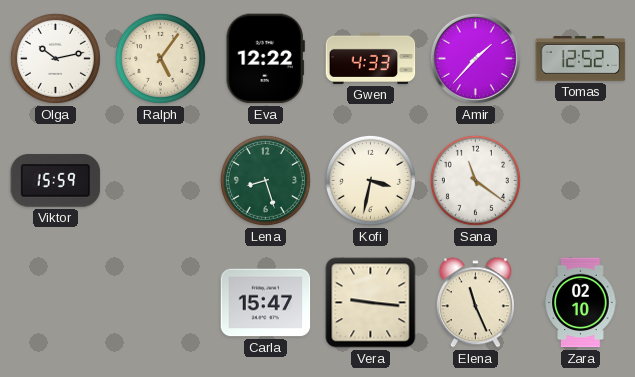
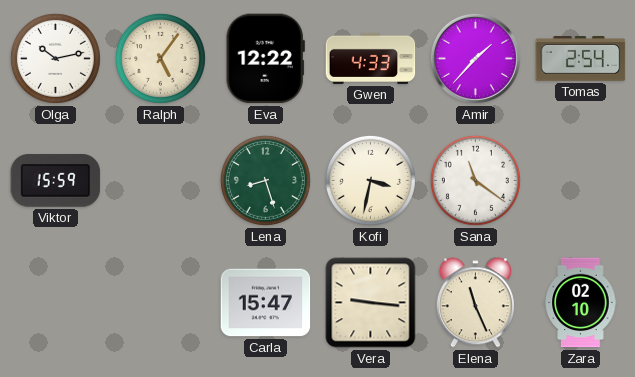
Tomas: 12:52 -> 2:54
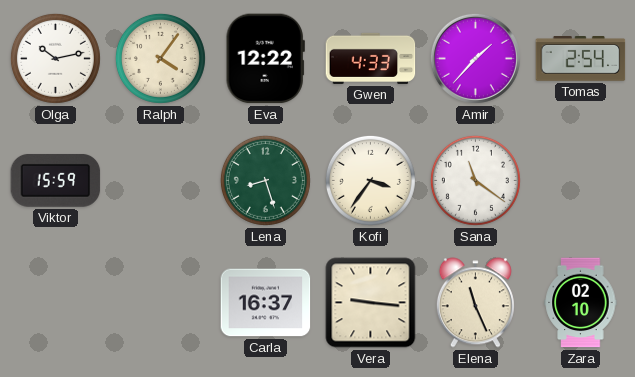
Ralph: 5:06 -> 4:06
Kofi: 3:32 -> 3:36
Carla: 15:47 -> 16:37
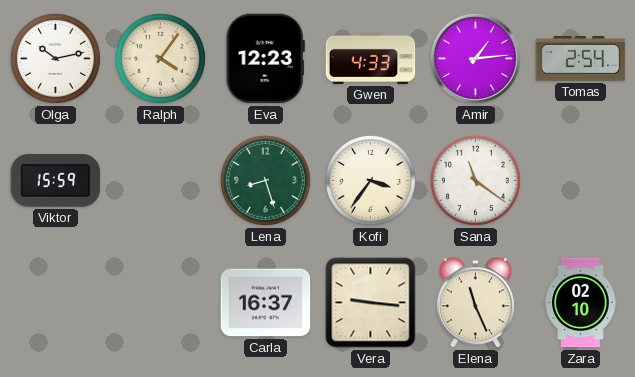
Eva: 12:22 -> 12:23
Amir: 1:37 -> 1:14
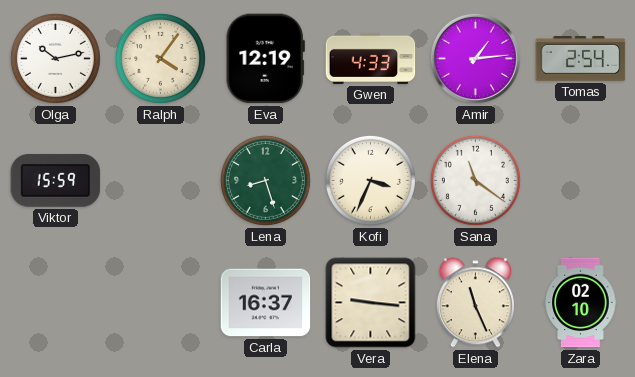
Eva: 12:23 -> 12:19
Kofi: 3:36 -> 3:34
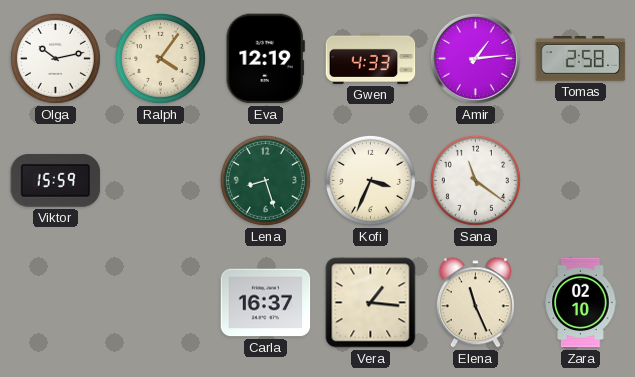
Tomas: 2:54 -> 2:58
Vera: 9:16 -> 1:16
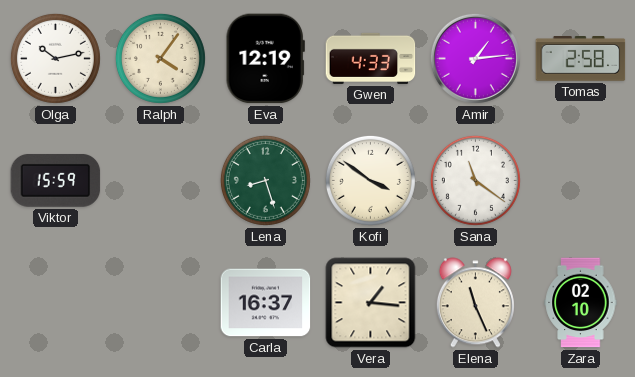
Kofi: 3:34 -> 3:51
